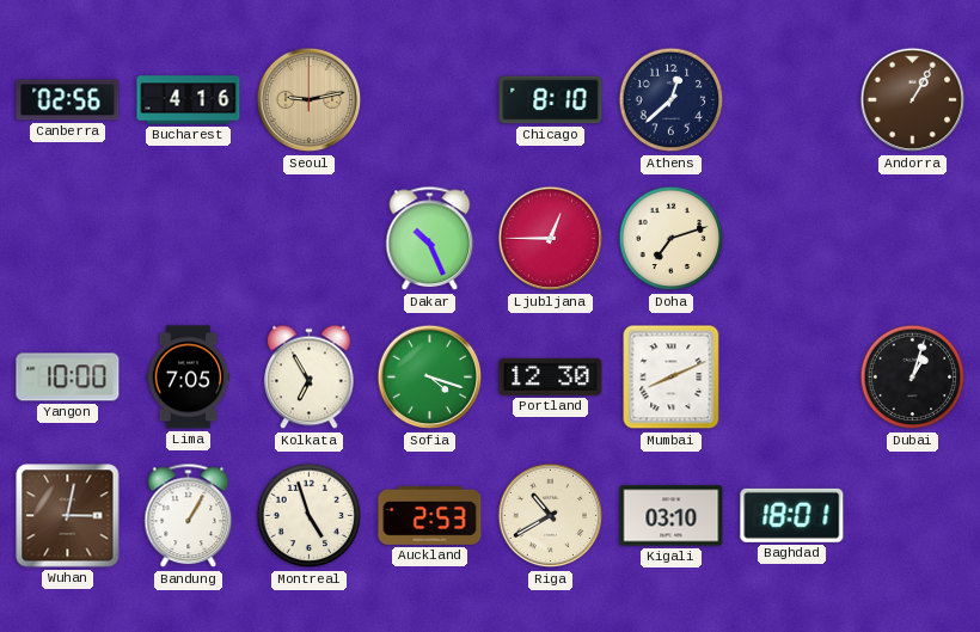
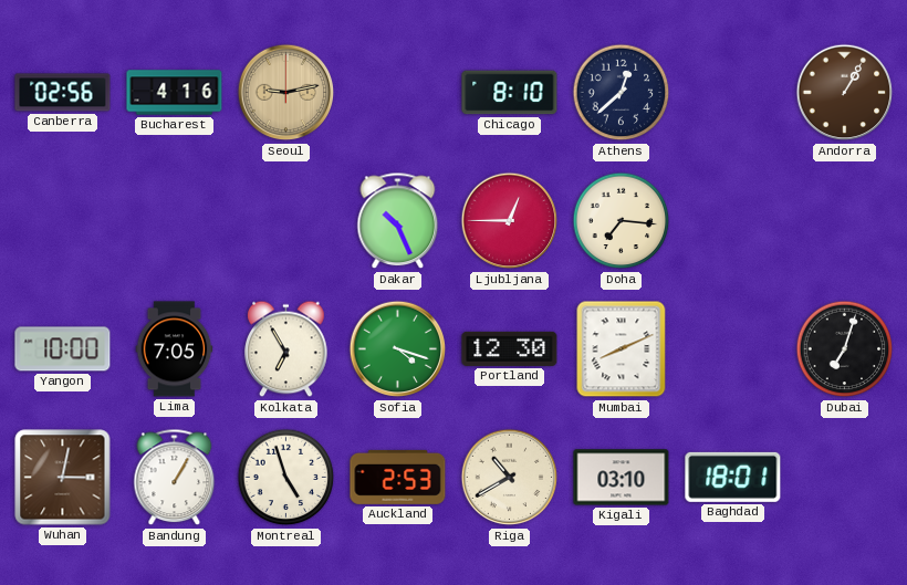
Doha: 7:12 -> 7:16
Dubai: 1:03 -> 7:03
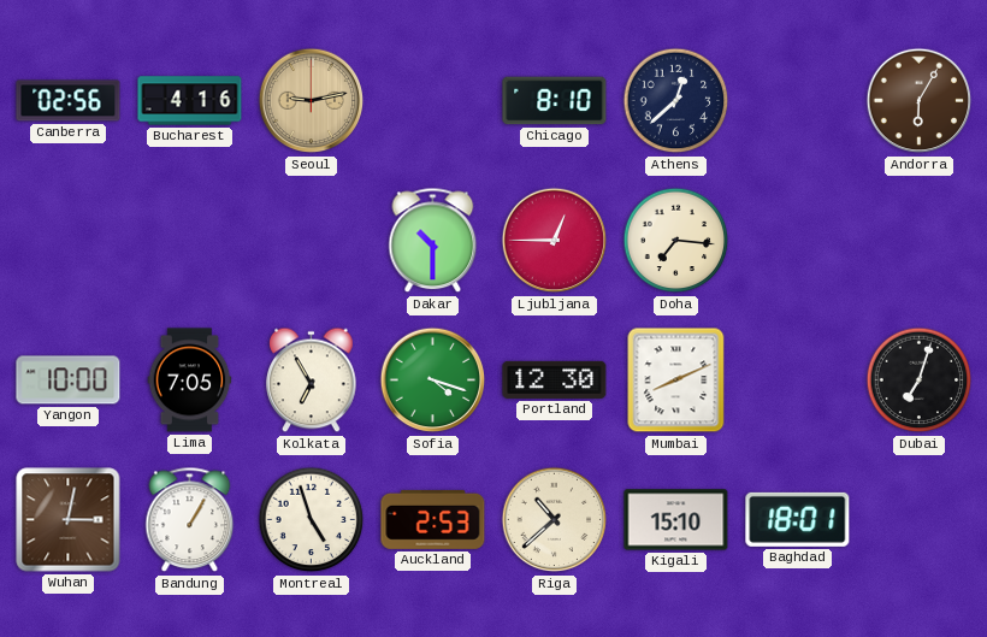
Andorra: 1:05 -> 6:05
Dakar: 10:26 -> 10:30
Riga: 10:40 -> 10:38
Kigali: 03:10 -> 15:10
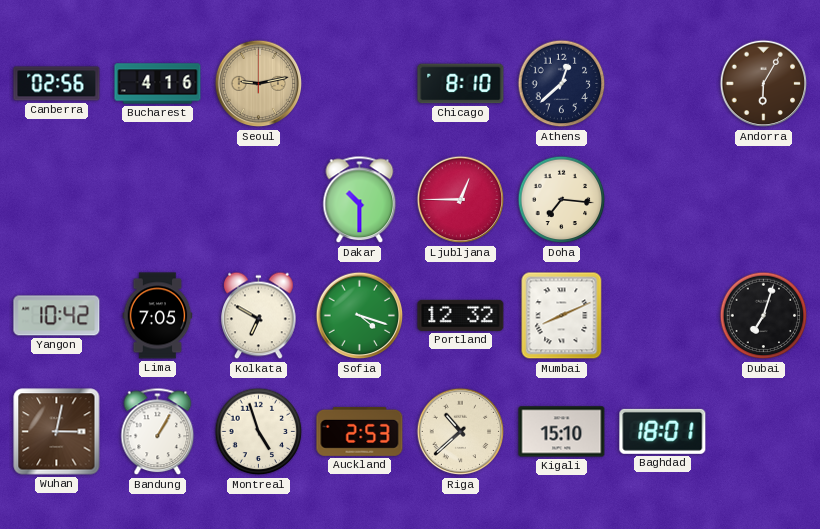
Yangon: 10:00 -> 10:42
Kolkata: 6:55 -> 6:50
Portland: 12:30 -> 12:32
